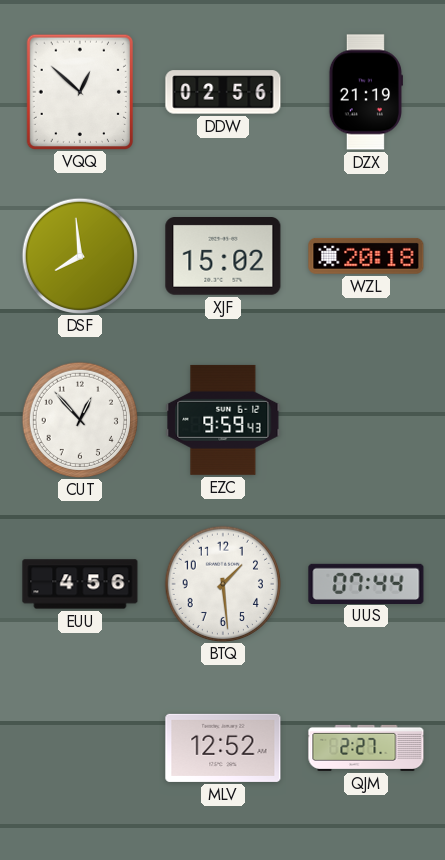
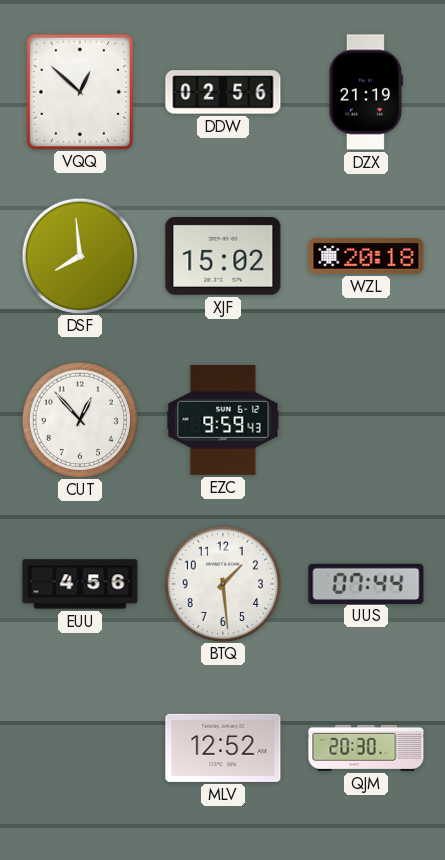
QJM: 2:27 -> 20:30
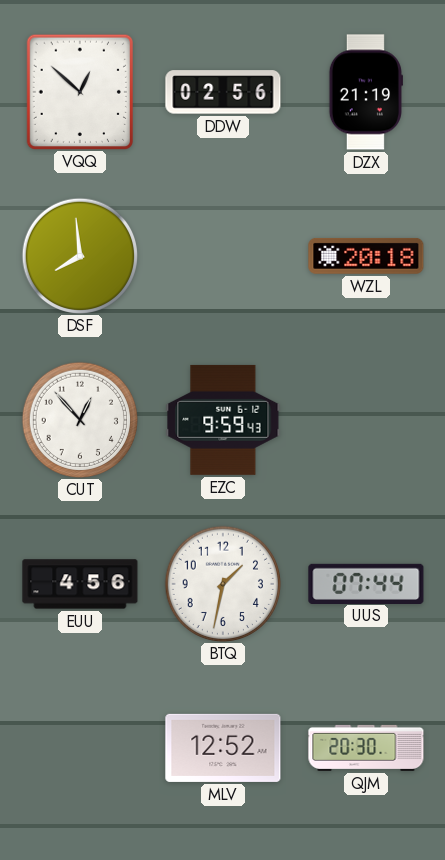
XJF: 15:02 -> none
BTQ: 1:29 -> 1:32
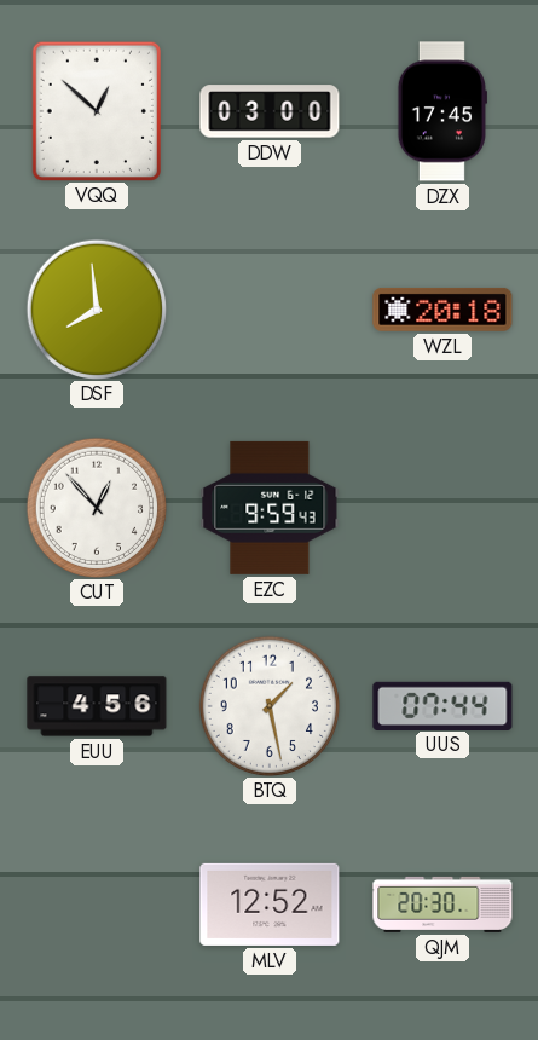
DDW: 02:56 -> 03:00
DZX: 21:19 -> 17:45
BTQ: 1:32 -> 1:28
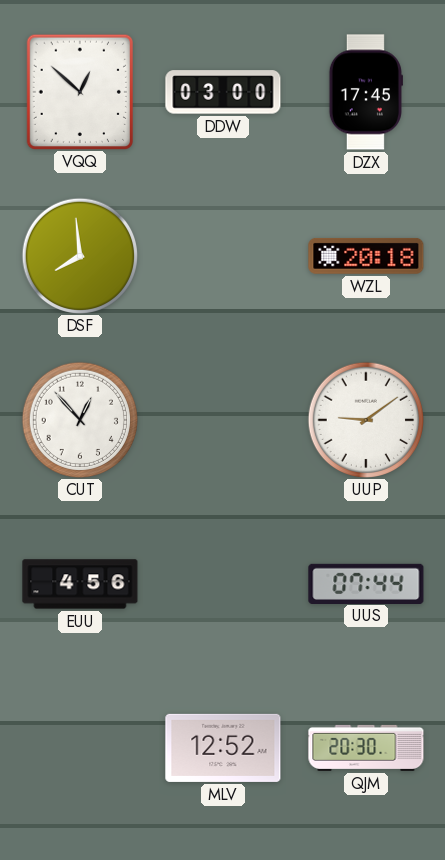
EZC: 9:59 -> none
UUP: none -> 9:09
BTQ: 1:28 -> none
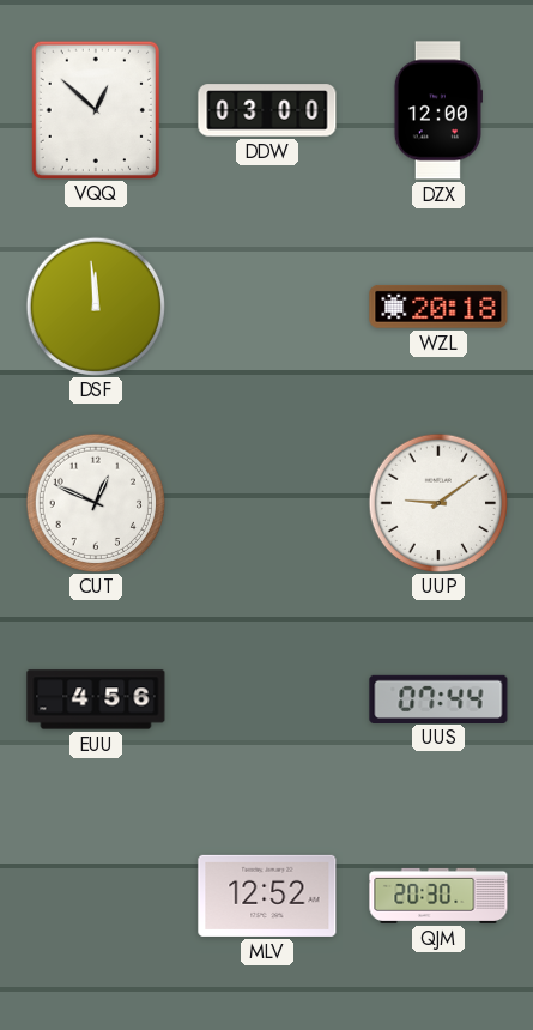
DZX: 17:45 -> 12:00
DSF: 7:59 -> 11:59
CUT: 12:53 -> 12:49
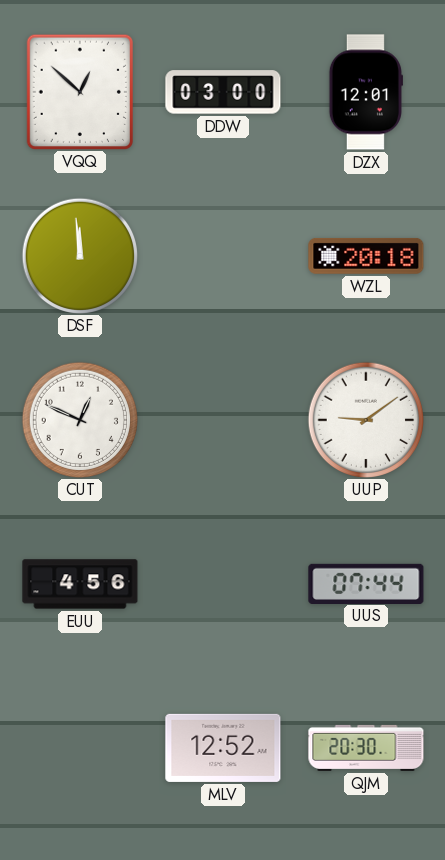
DZX: 12:00 -> 12:01
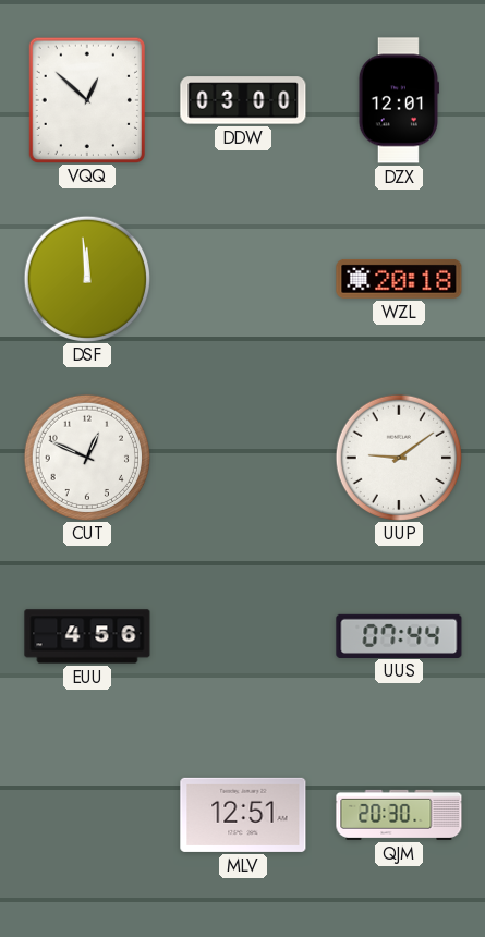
MLV: 12:52 -> 12:51
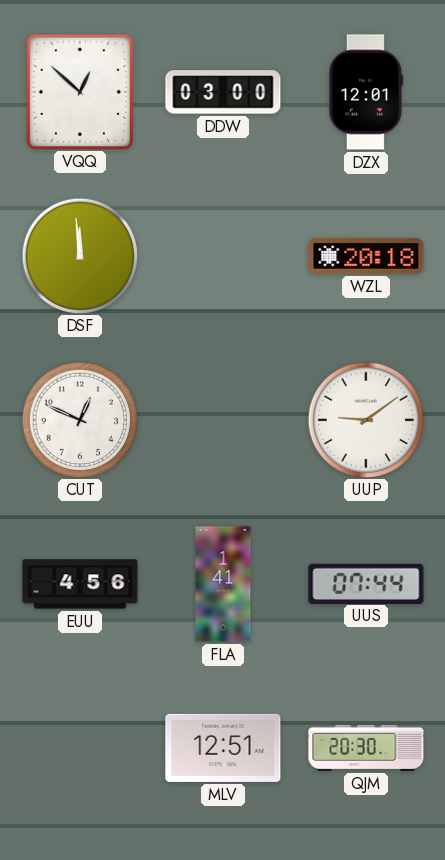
FLA: none -> 1:41
